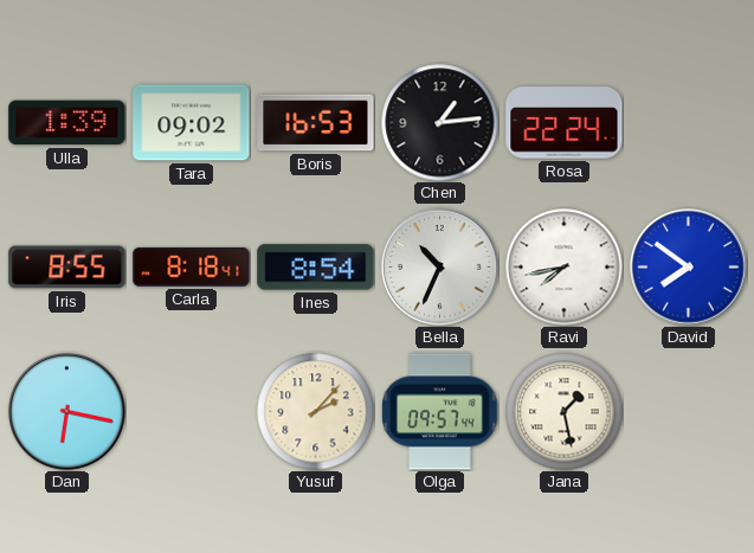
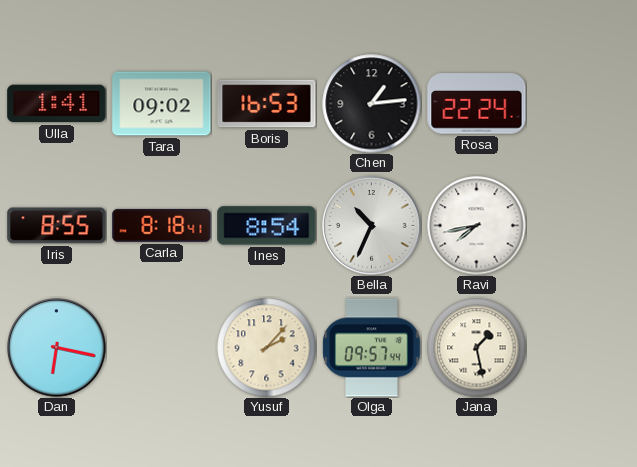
Ulla: 1:39 -> 1:41
David: 7:51 -> none
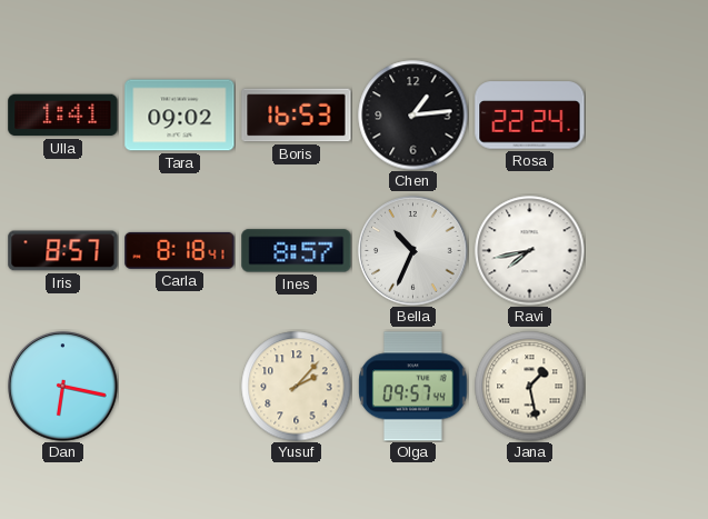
Iris: 8:55 -> 8:57
Ines: 8:54 -> 8:57
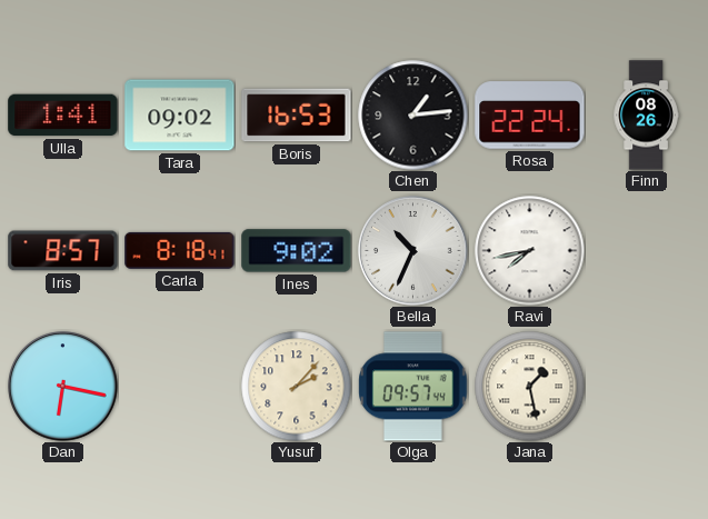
Finn: none -> 08:26
Ines: 8:57 -> 9:02
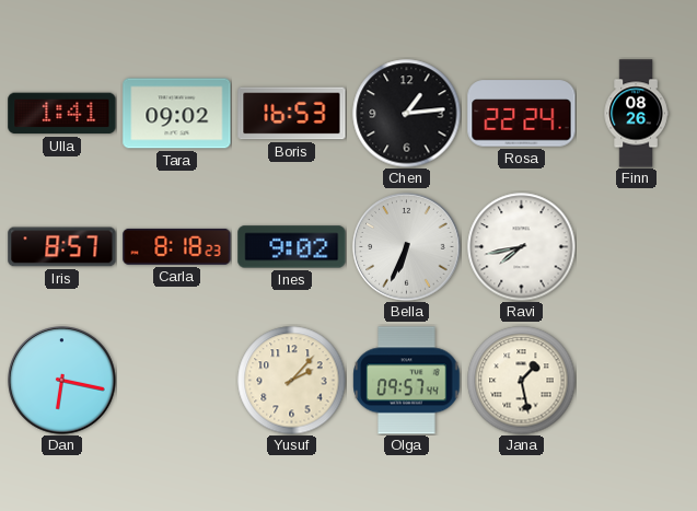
Carla: 8:18:41 -> 8:18:23
Bella: 10:34 -> 6:34
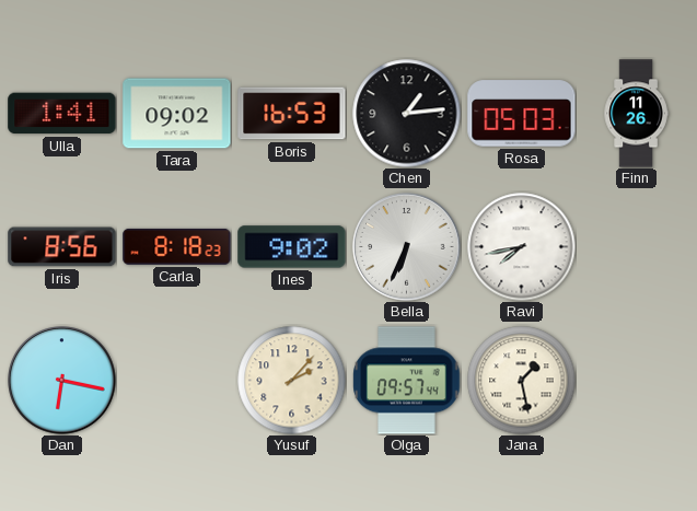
Rosa: 22:24 -> 05:03
Finn: 08:26 -> 11:26
Iris: 8:57 -> 8:56
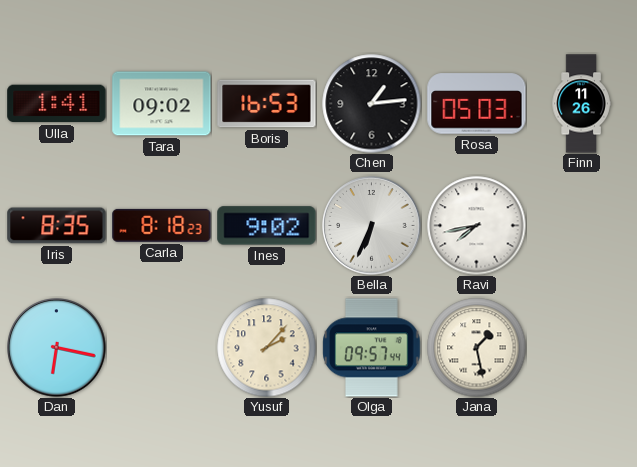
Iris: 8:56 -> 8:35
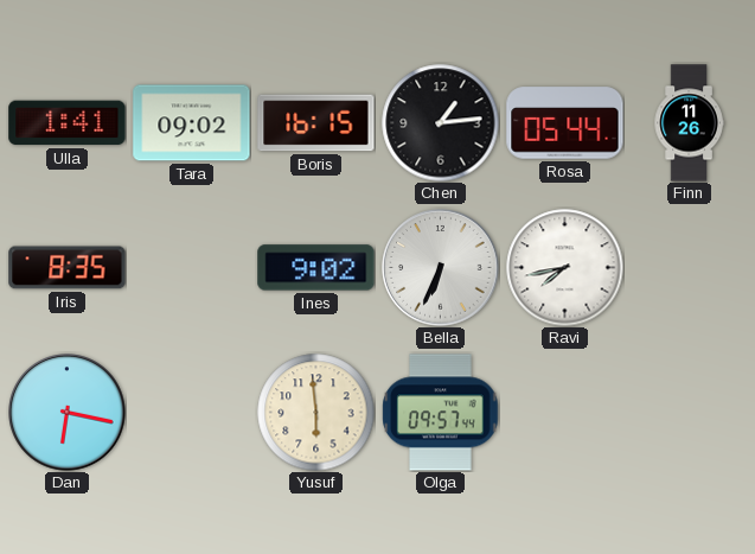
Boris: 16:53 -> 16:15
Rosa: 05:03 -> 05:44
Carla: 8:18 -> none
Yusuf: 2:07 -> 5:59
Jana: 1:28 -> none
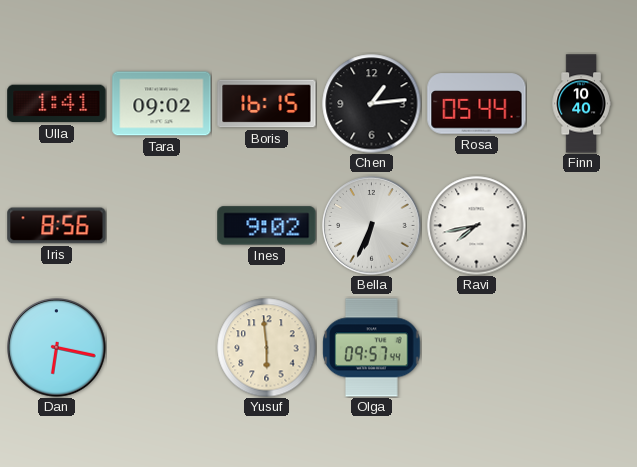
Finn: 11:26 -> 10:40
Iris: 8:35 -> 8:56
